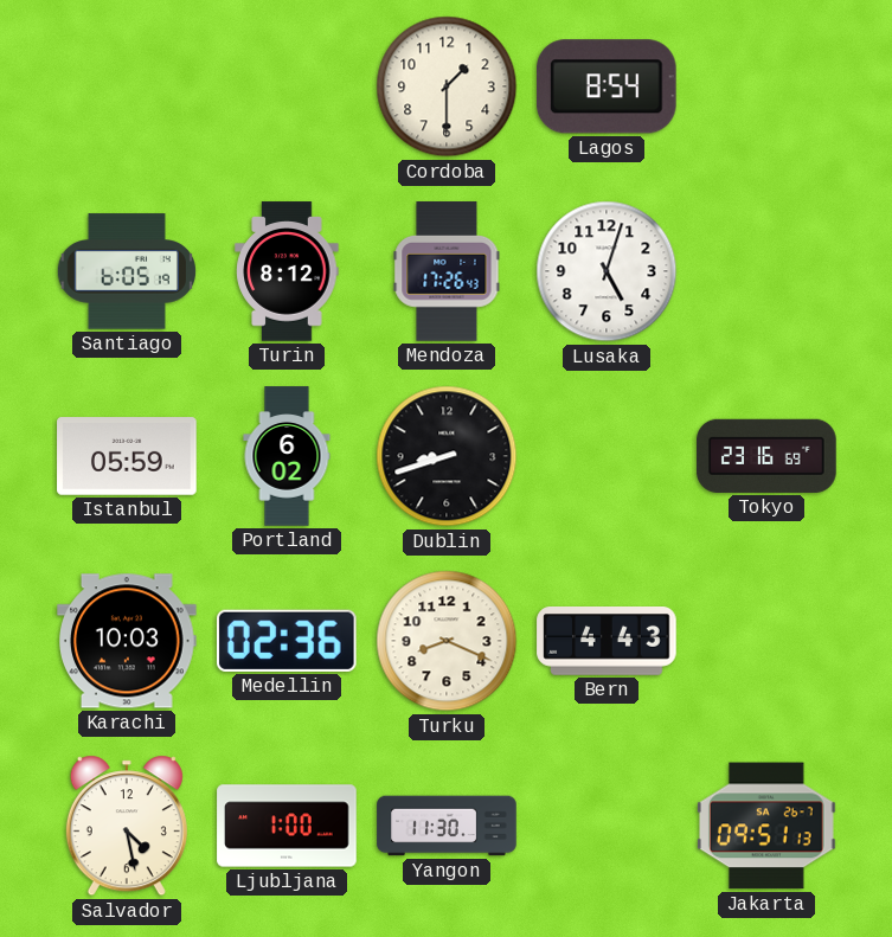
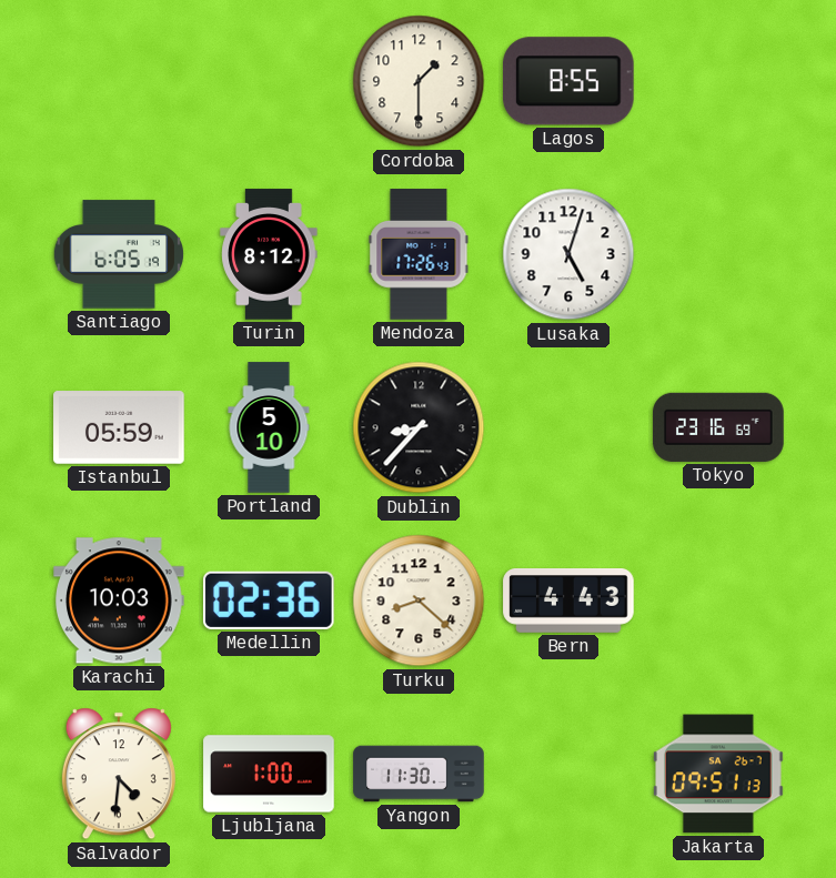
Lagos: 8:54 -> 8:55
Portland: 6:02 -> 5:10
Dublin: 8:42 -> 8:37
Turku: 8:19 -> 8:22
Salvador: 4:28 -> 4:31
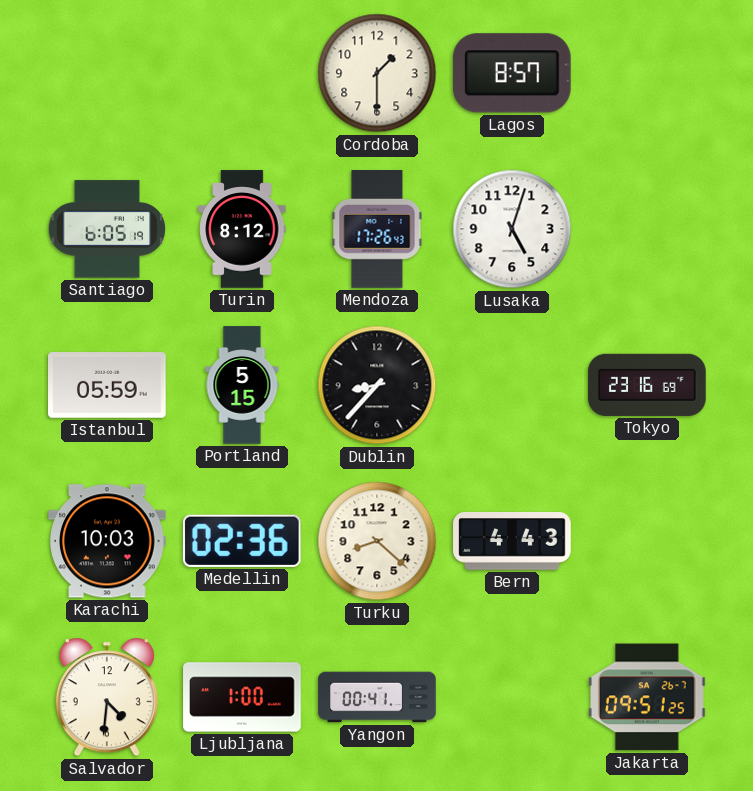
Lagos: 8:55 -> 8:57
Portland: 5:10 -> 5:15
Yangon: 11:30 -> 00:41
Jakarta: 09:51:13 -> 09:51:25
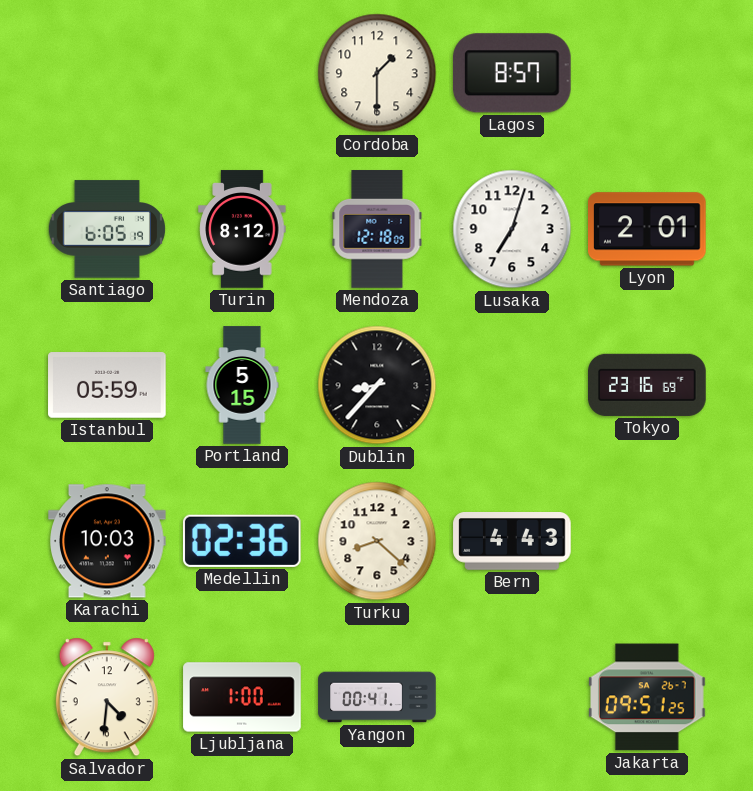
Mendoza: 17:26 -> 12:18
Lusaka: 5:03 -> 7:03
Lyon: none -> 2:01
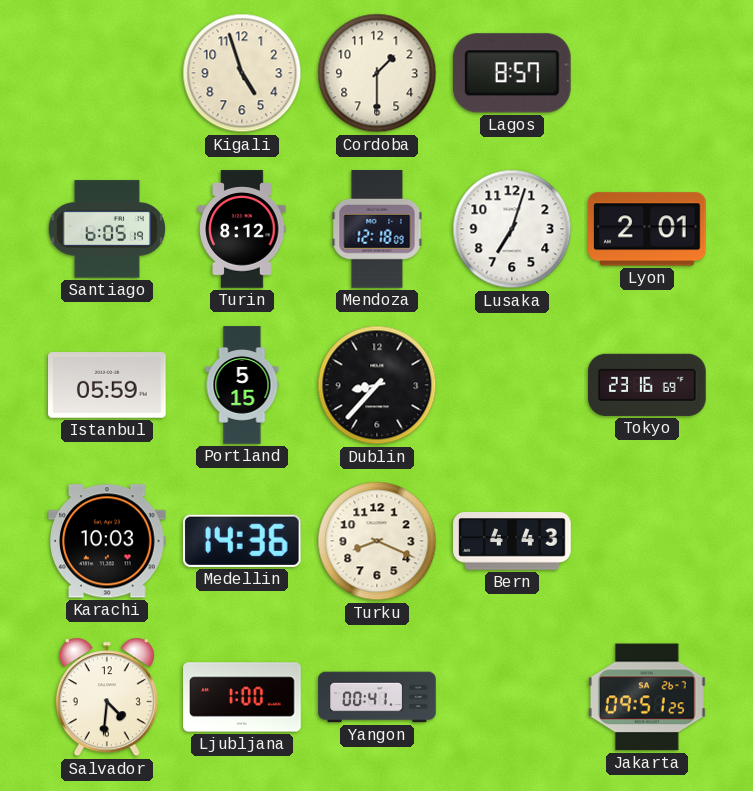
Kigali: none -> 4:57
Medellin: 02:36 -> 14:36
Turku: 8:22 -> 8:19
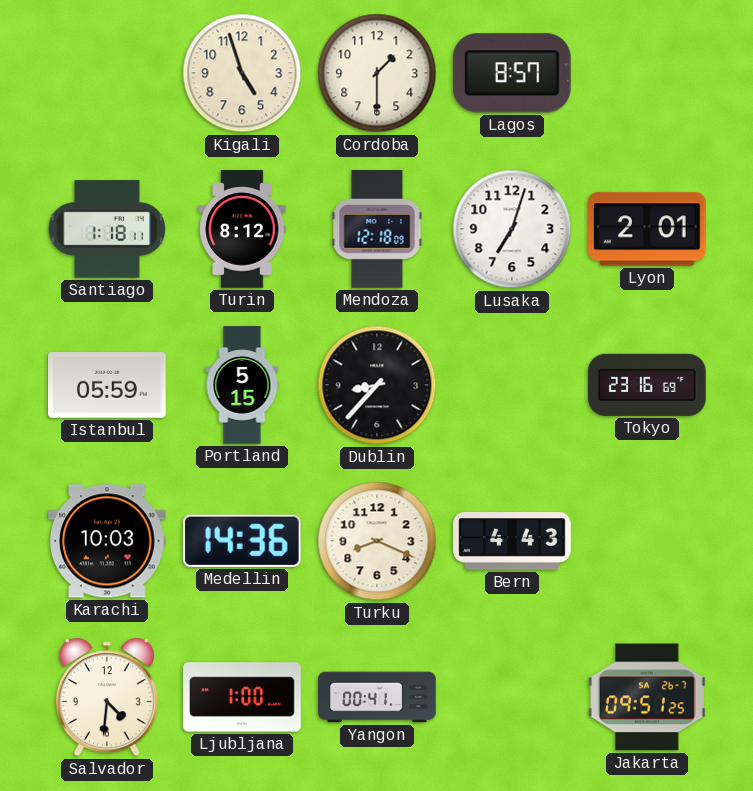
Santiago: 6:05 -> 1:18
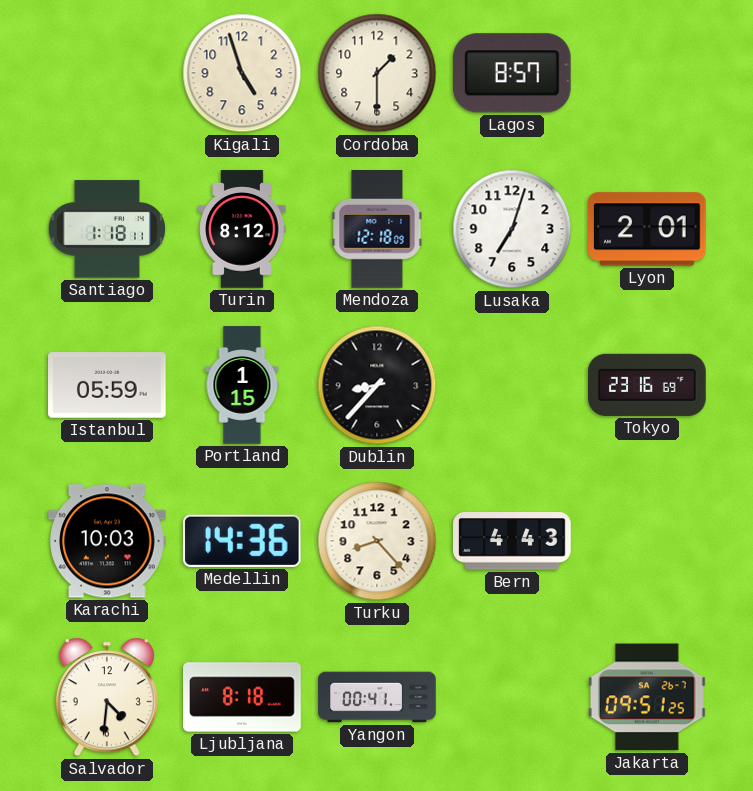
Portland: 5:15 -> 1:15
Turku: 8:19 -> 8:23
Ljubljana: 1:00 -> 8:18
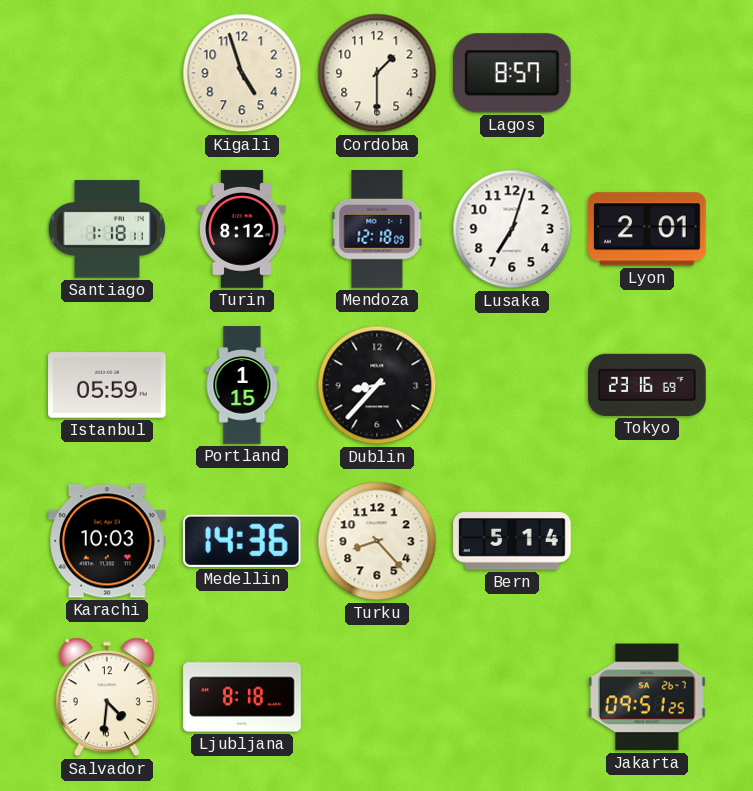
Bern: 4:43 -> 5:14
Yangon: 00:41 -> none
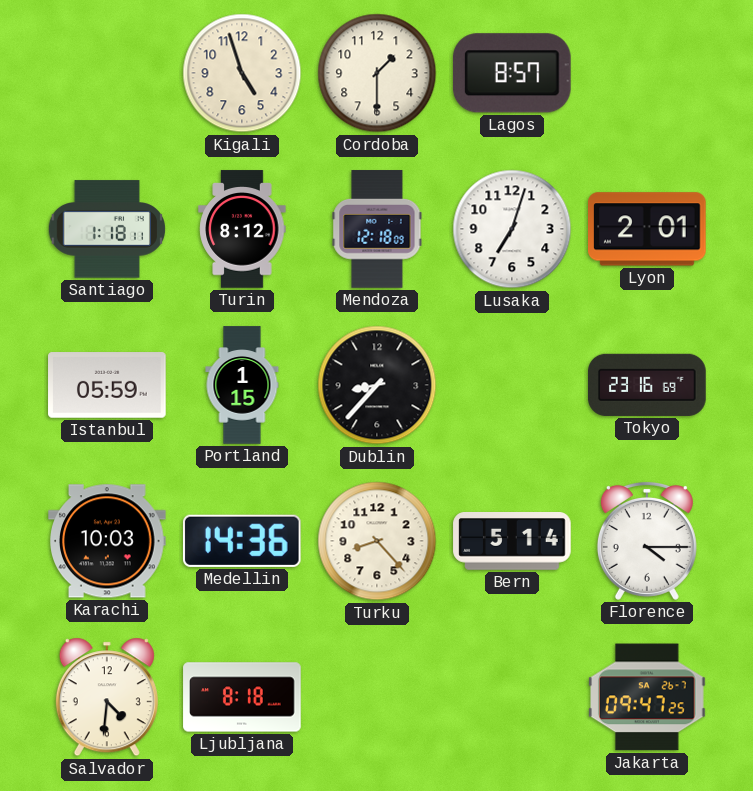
Florence: none -> 4:15
Jakarta: 09:51 -> 09:47
